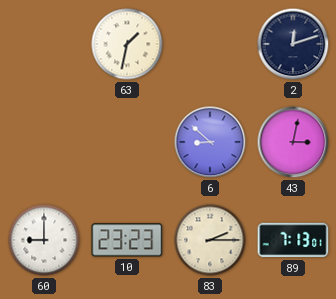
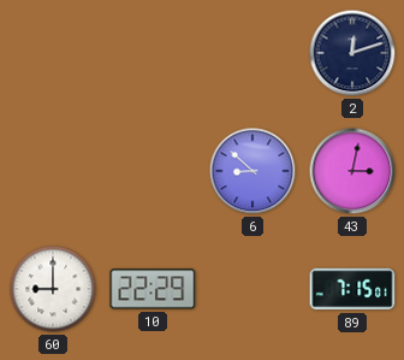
63: 1:32 -> none
10: 23:23 -> 22:29
83: 2:15 -> none
89: 7:13 -> 7:15
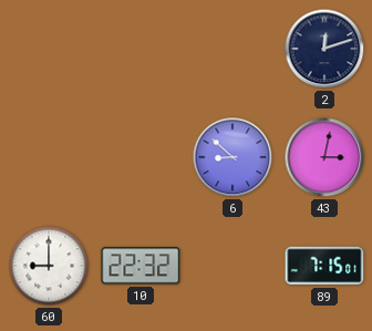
10: 22:29 -> 22:32
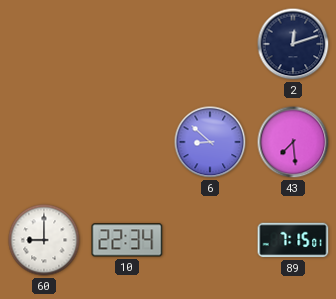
43: 3:02 -> 7:29
10: 22:32 -> 22:34
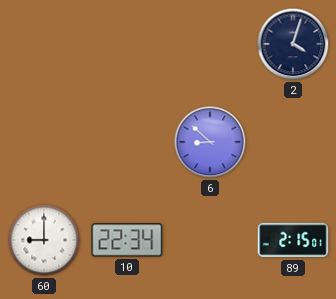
2: 12:12 -> 4:03
43: 7:29 -> none
89: 7:15 -> 2:15
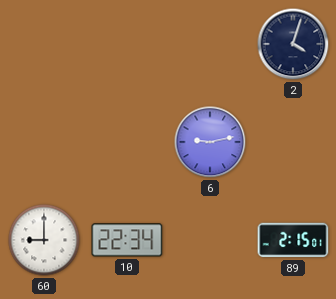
6: 8:52 -> 9:13
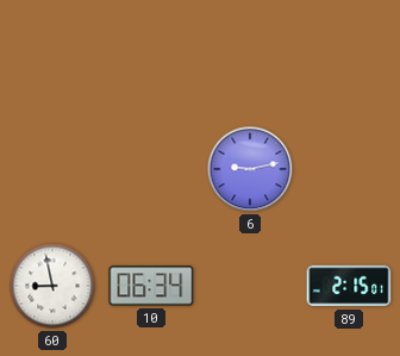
2: 4:03 -> none
60: 9:00 -> 8:58
10: 22:34 -> 06:34
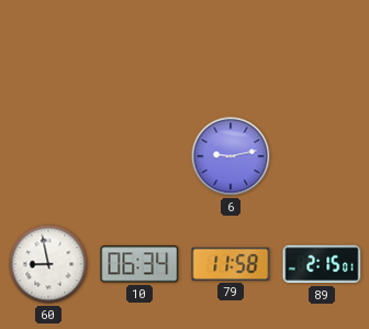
79: none -> 11:58
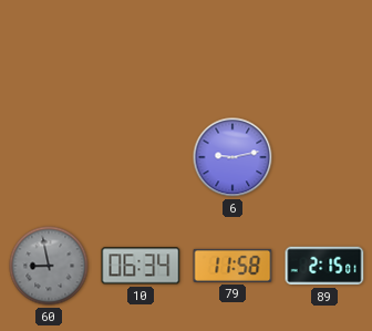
60 dial: white -> grey
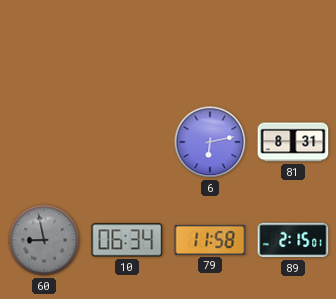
6: 9:13 -> 6:13
81: none -> 8:31
